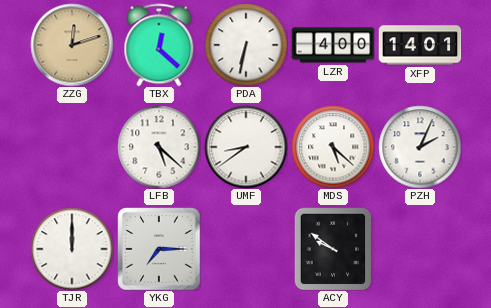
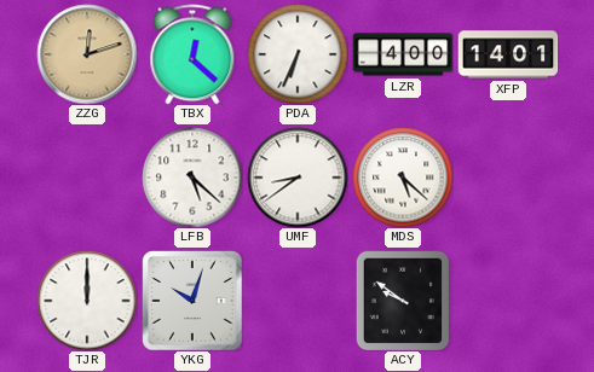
PDA: 6:32 -> 6:34
PZH: 2:04 -> none
YKG: 7:15 -> 10:03
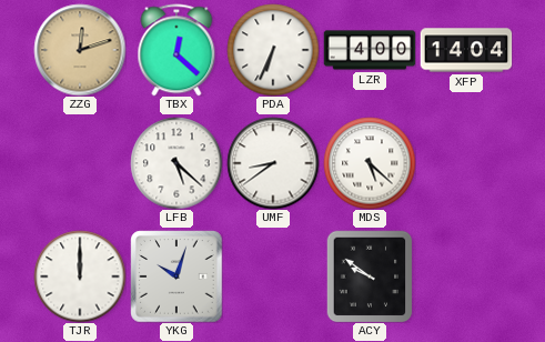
XFP: 14:01 -> 14:04
